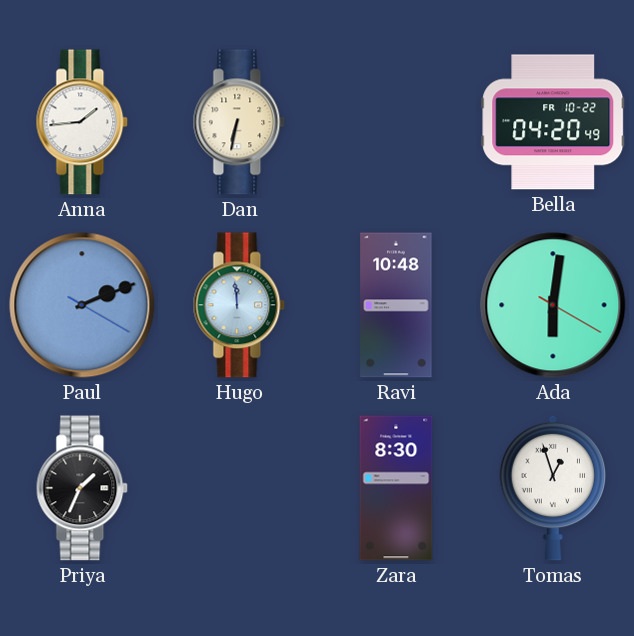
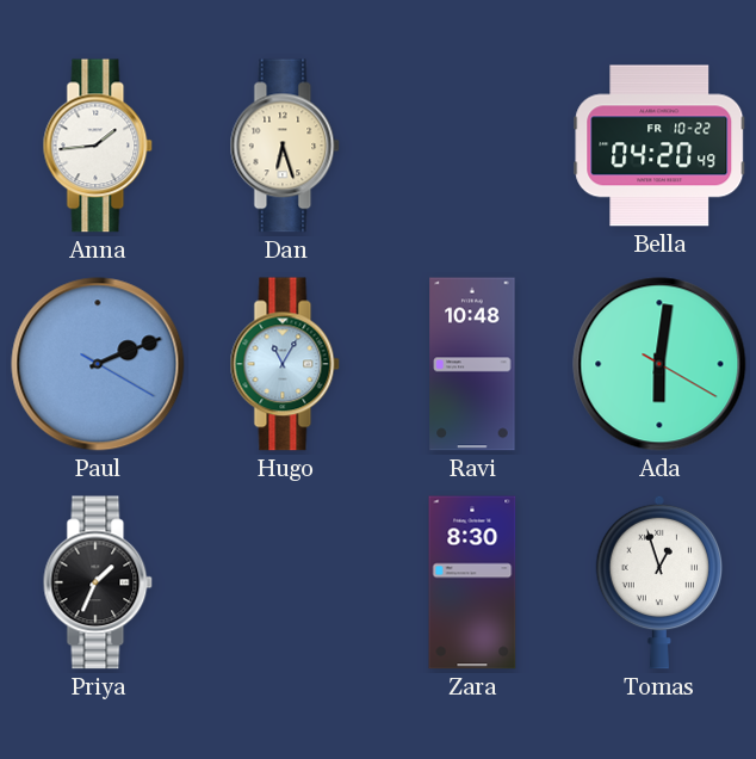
Dan: 6:32 -> 6:27
Hugo: 11:59 -> 11:05
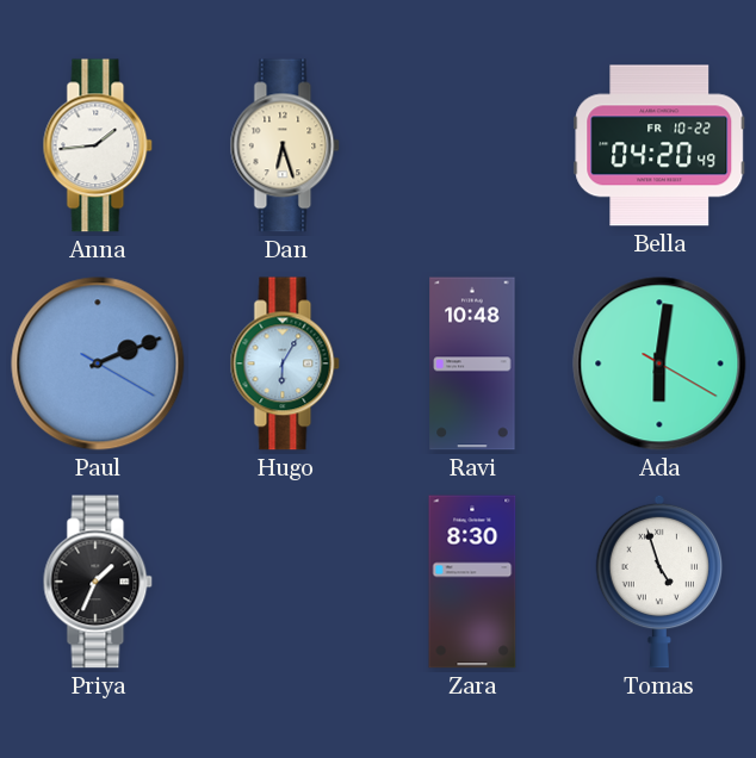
Hugo: 11:05 -> 6:05
Tomas: 12:57 -> 4:57
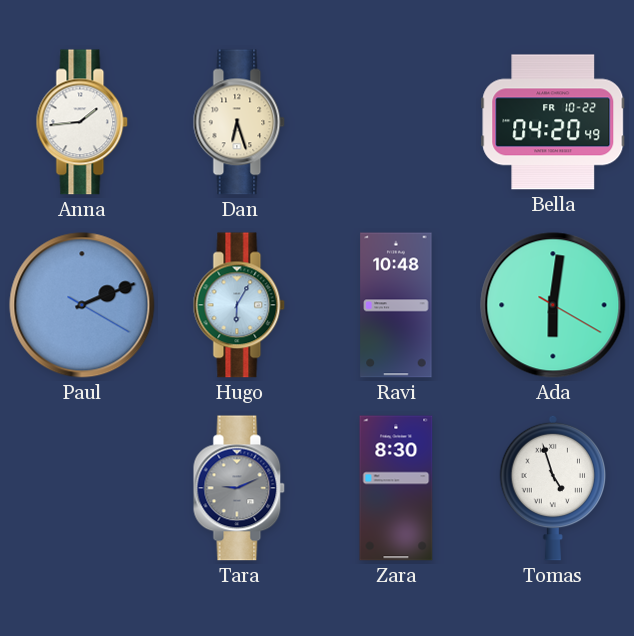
Priya: 1:34 -> none
Tara: none -> 9:11
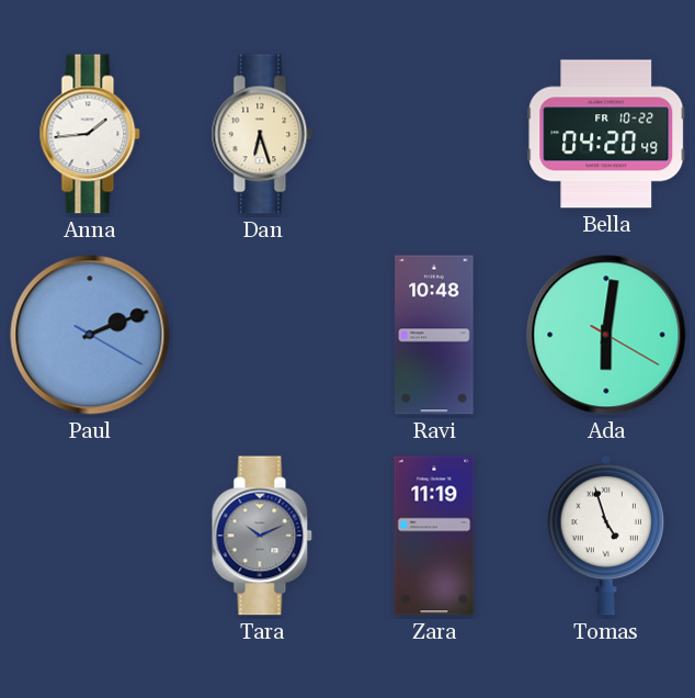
Hugo: 6:05 -> none
Tara: 9:11 -> 10:11
Zara: 8:30 -> 11:19
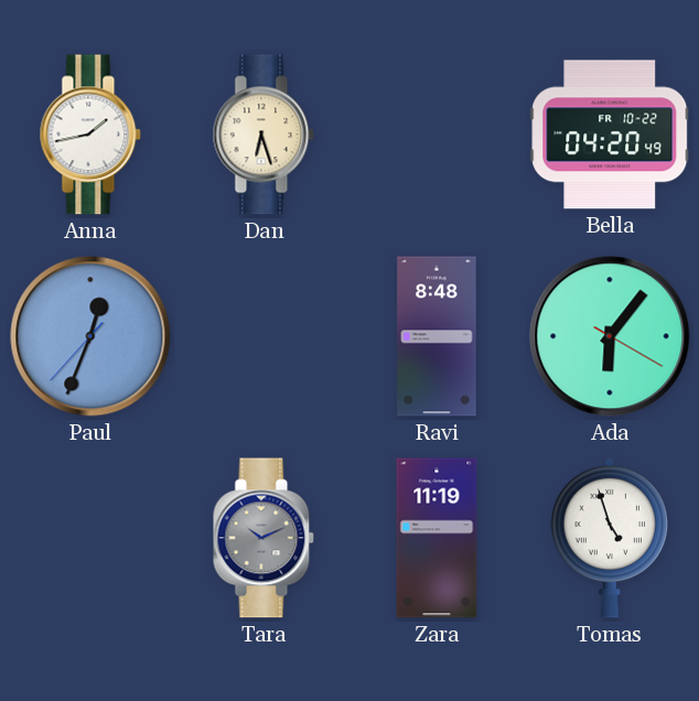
Anna: 1:44 -> 1:43
Paul: 2:11 -> 12:33
Ravi: 10:48 -> 8:48
Ada: 6:01 -> 6:06
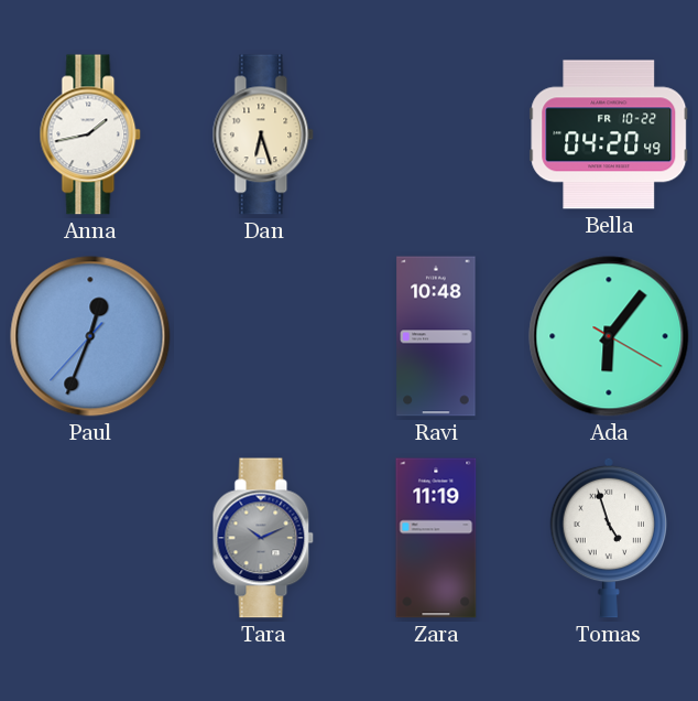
Ravi: 8:48 -> 10:48
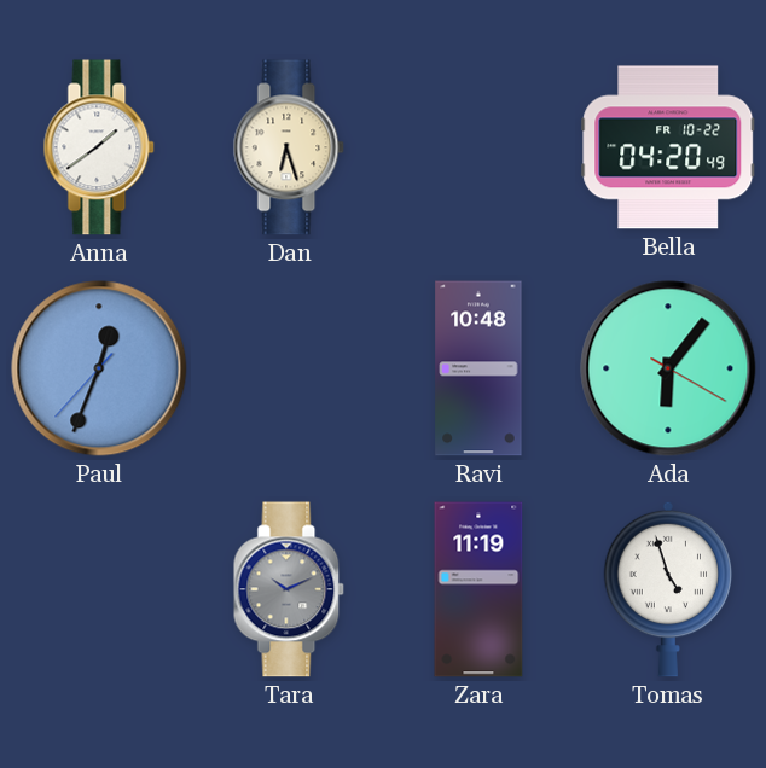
Anna: 1:43 -> 1:39
